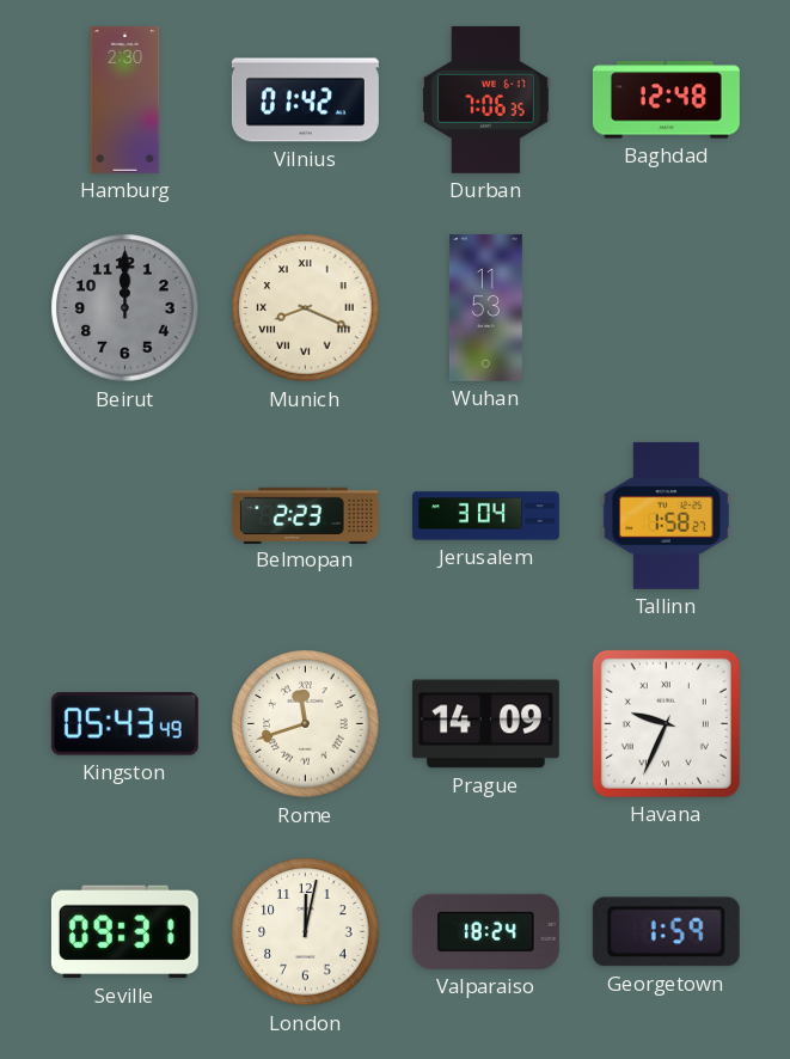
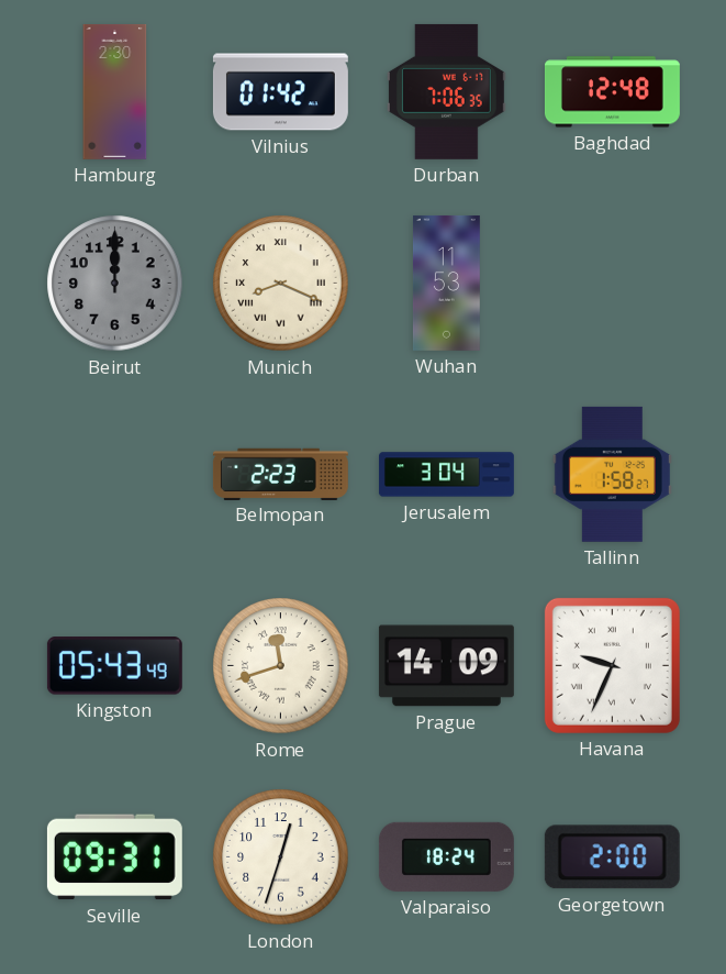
London: 12:02 -> 12:33
Georgetown: 1:59 -> 2:00
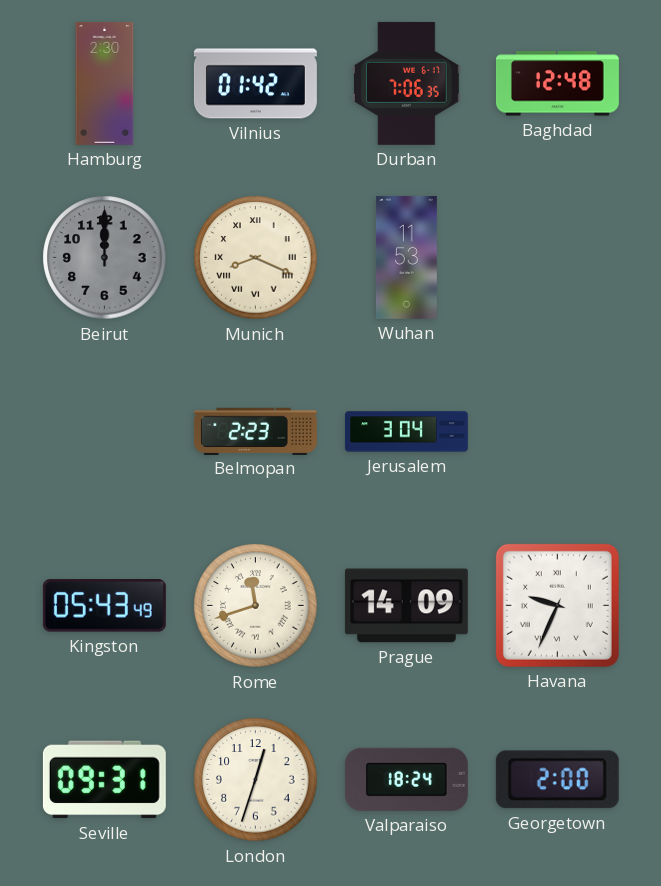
Tallinn: 1:58 -> none
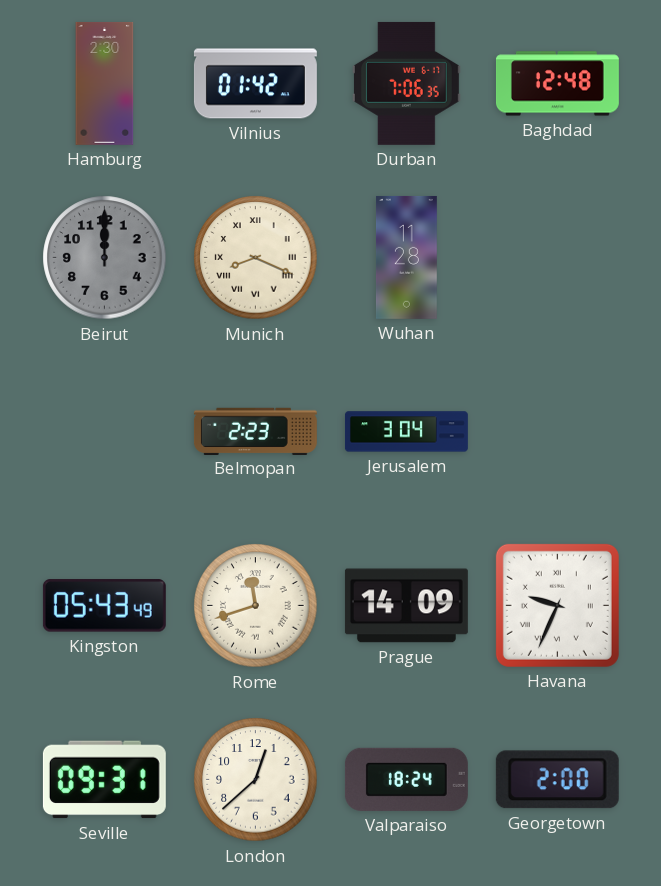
Wuhan: 11:53 -> 11:28
London: 12:33 -> 12:38
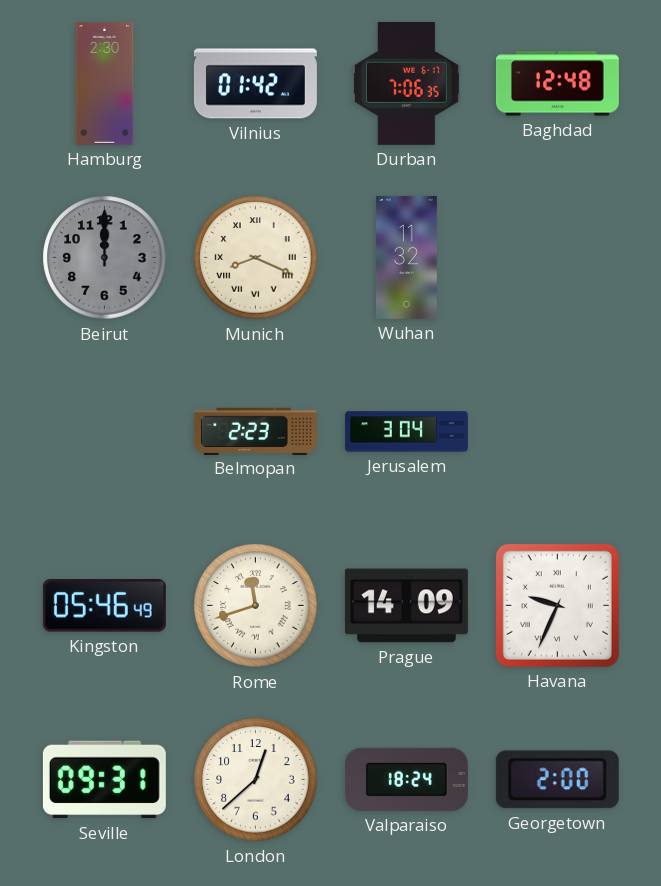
Wuhan: 11:28 -> 11:32
Kingston: 05:43 -> 05:46
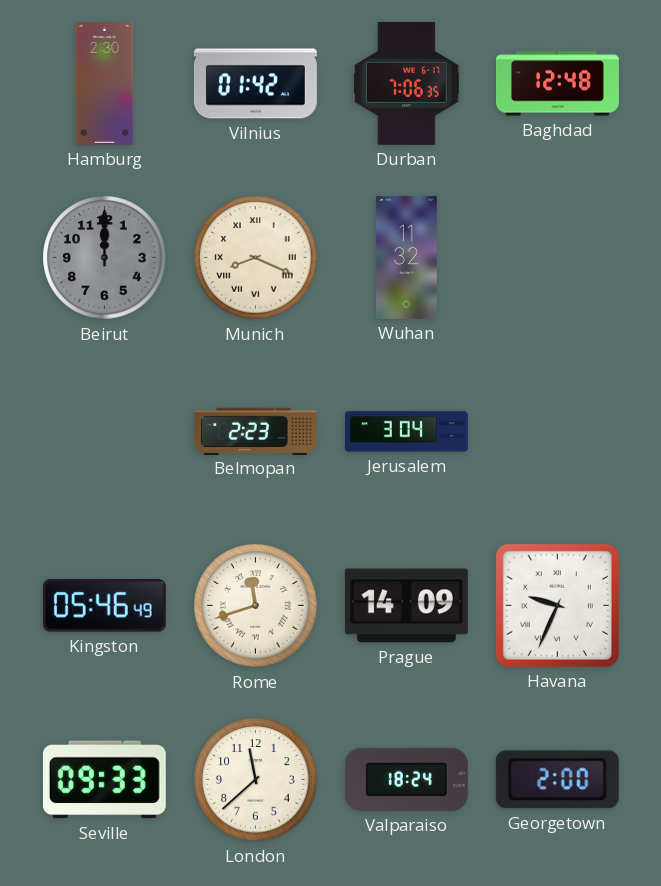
Seville: 09:31 -> 09:33
London: 12:38 -> 11:38
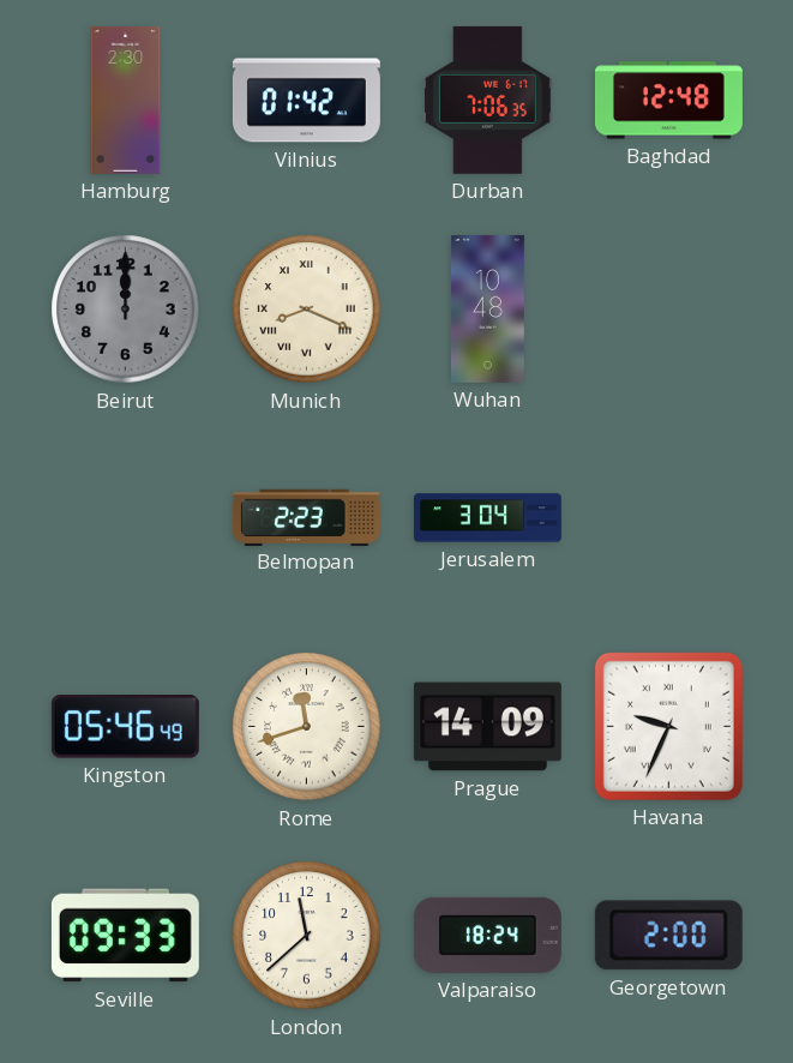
Wuhan: 11:32 -> 10:48
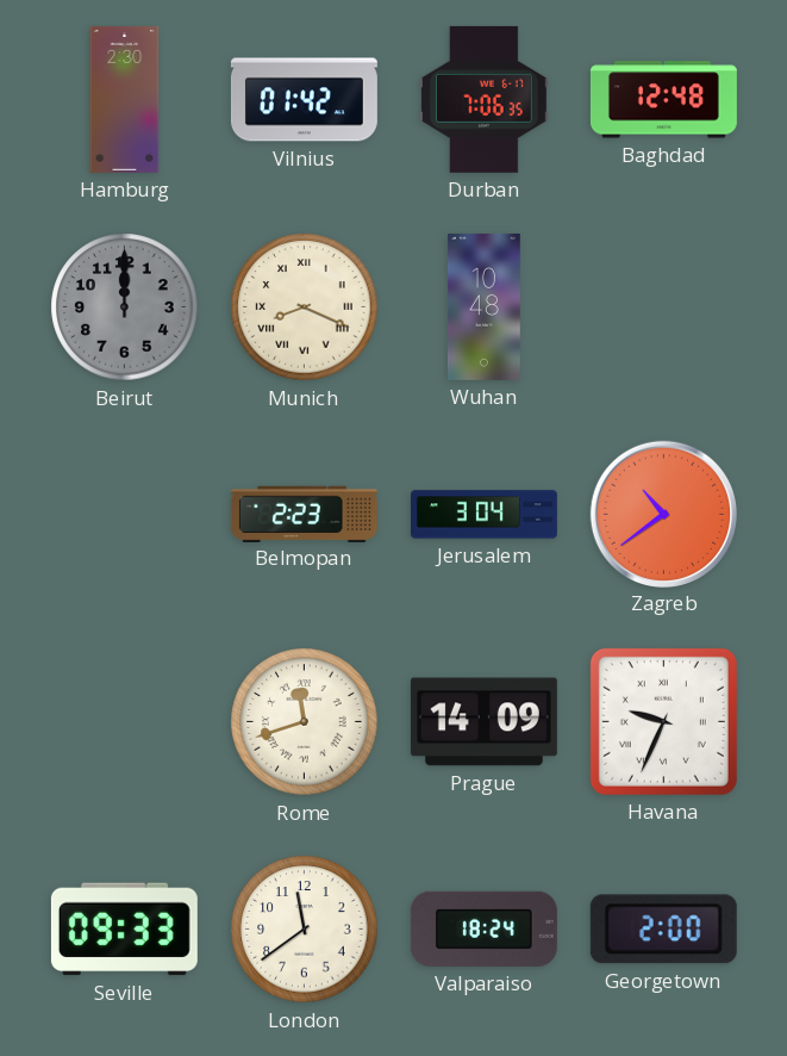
Zagreb: none -> 10:39
Kingston: 05:46 -> none
London: 11:38 -> 11:39
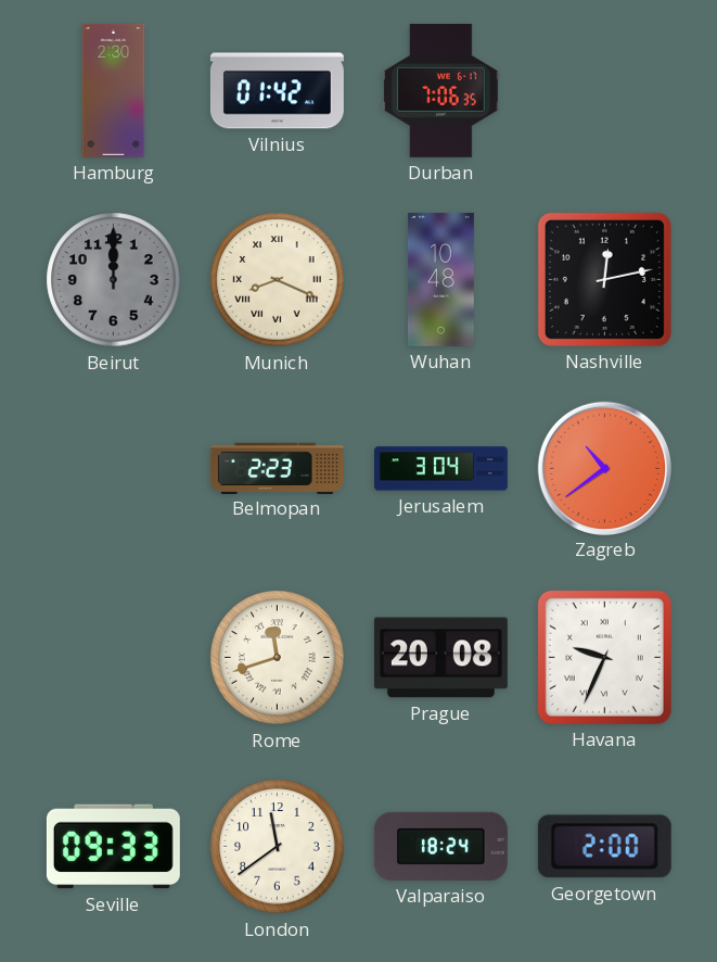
Baghdad: 12:48 -> none
Nashville: none -> 12:13
Prague: 14:09 -> 20:08
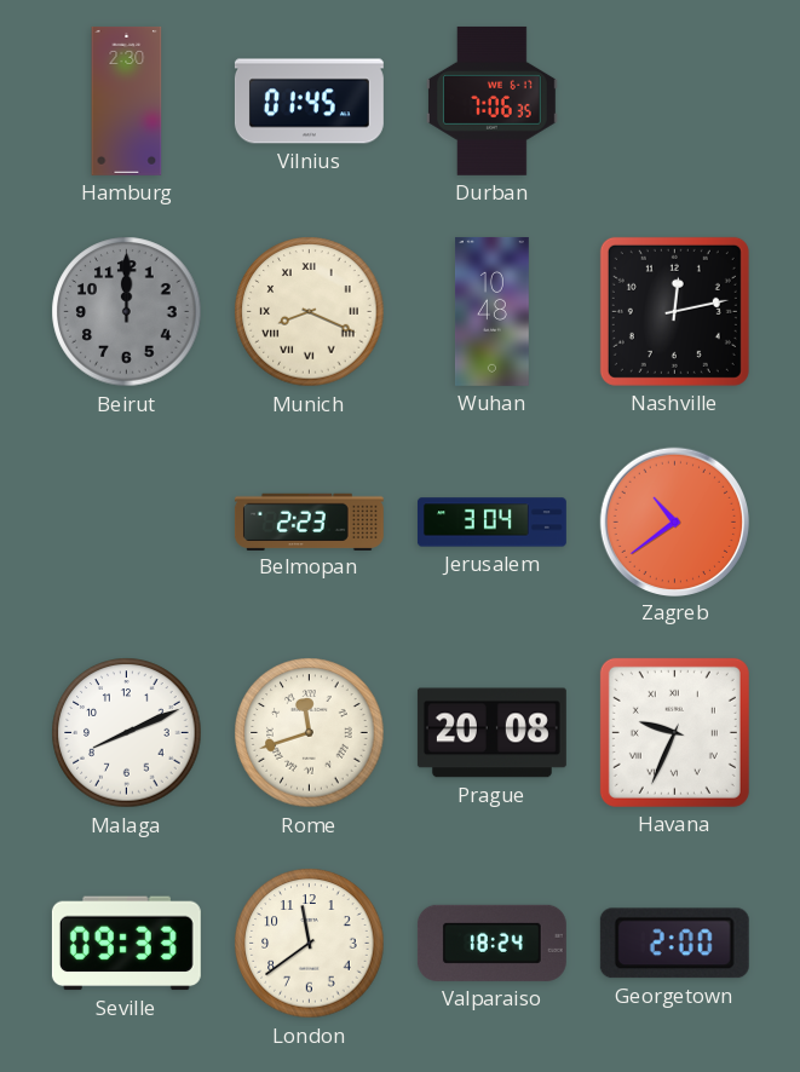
Vilnius: 01:42 -> 01:45
Malaga: none -> 8:11
